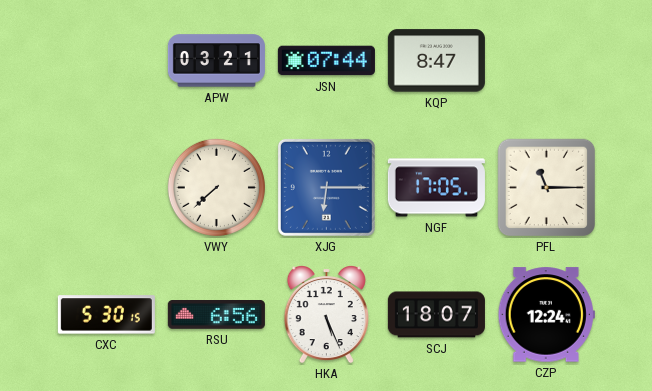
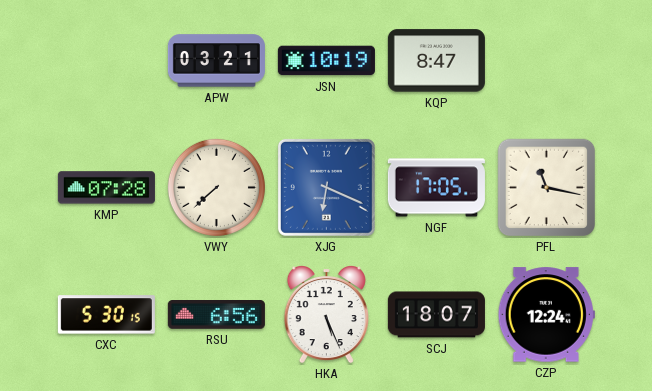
JSN: 07:44 -> 10:19
KMP: none -> 07:28
XJG: 6:15 -> 6:19
PFL: 11:15 -> 11:17
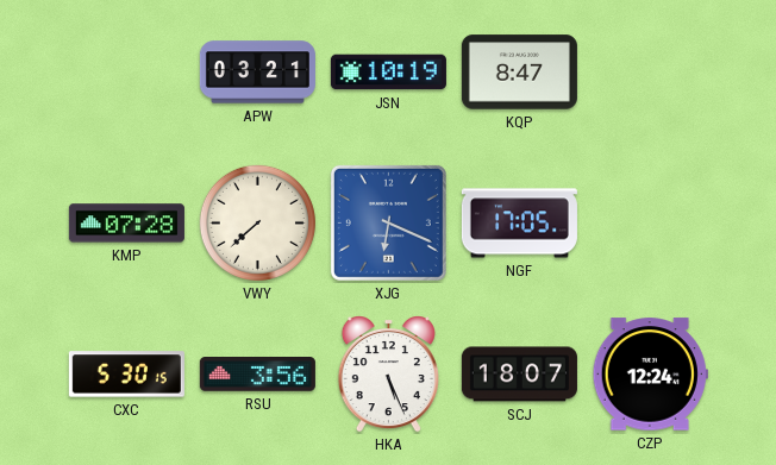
PFL: 11:17 -> none
RSU: 6:56 -> 3:56
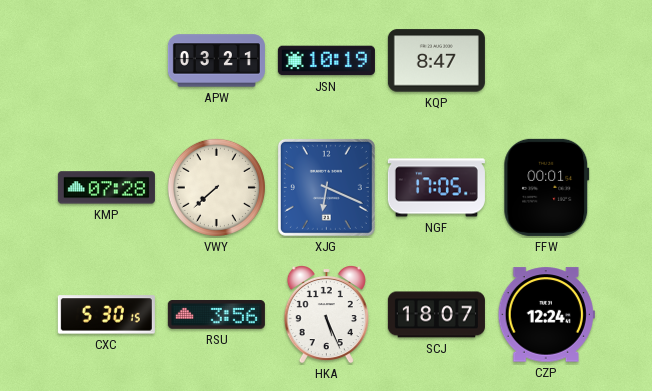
FFW: none -> 00:01
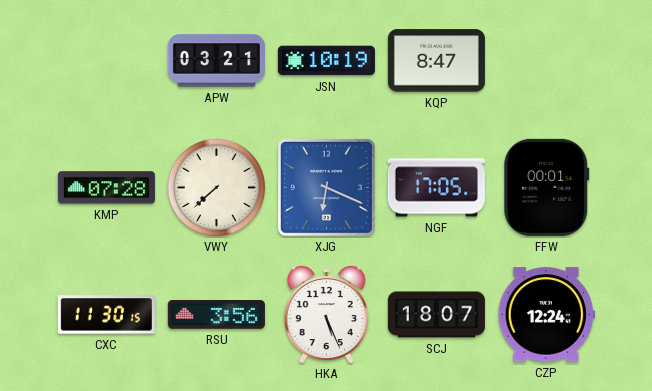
CXC: 5:30 -> 11:30
